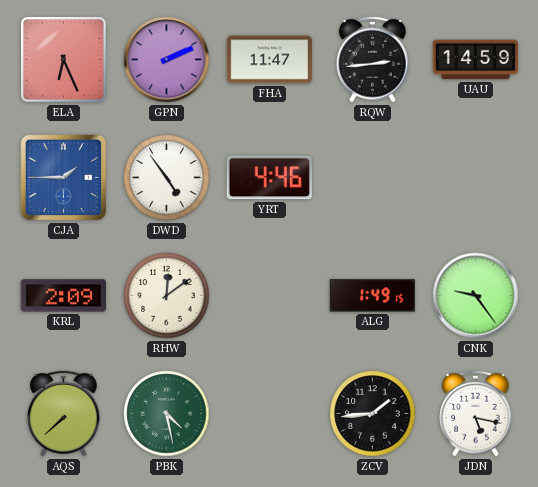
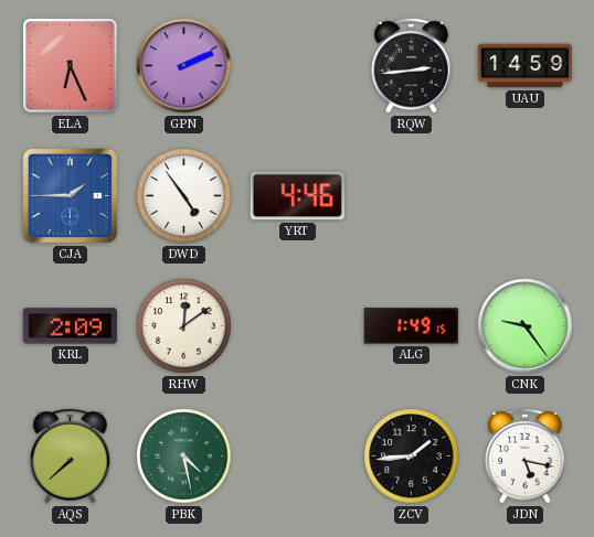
FHA: 11:47 -> none
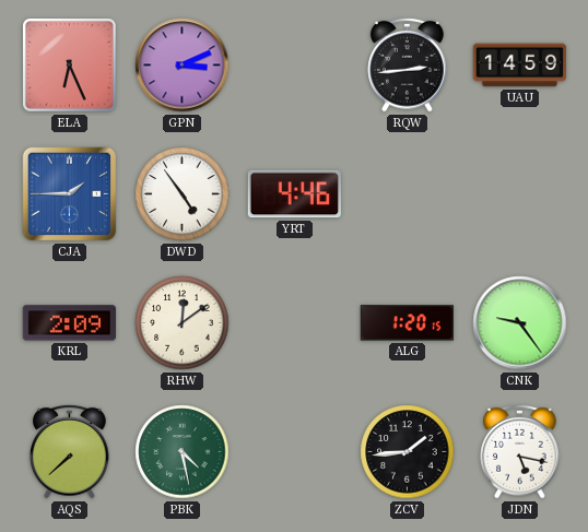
GPN: 2:11 -> 3:11
ALG: 1:49 -> 1:20
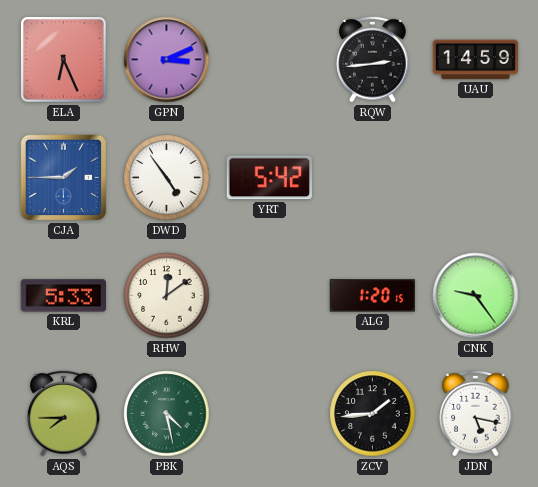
YRT: 4:46 -> 5:42
KRL: 2:09 -> 5:33
AQS: 7:38 -> 7:45
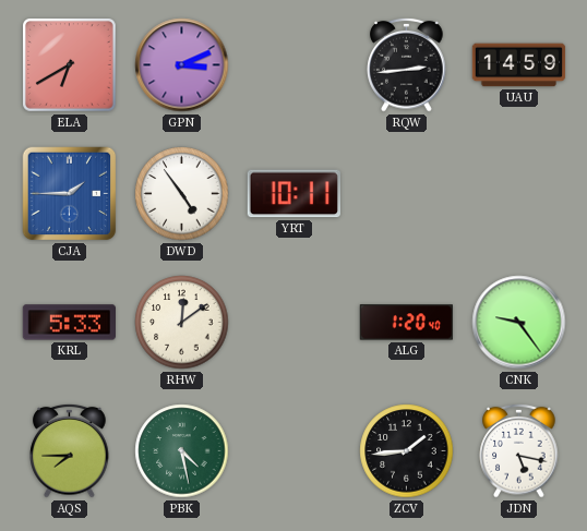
ELA: 6:26 -> 6:40
YRT: 5:42 -> 10:11
ALG: 1:20:15 -> 1:20:40
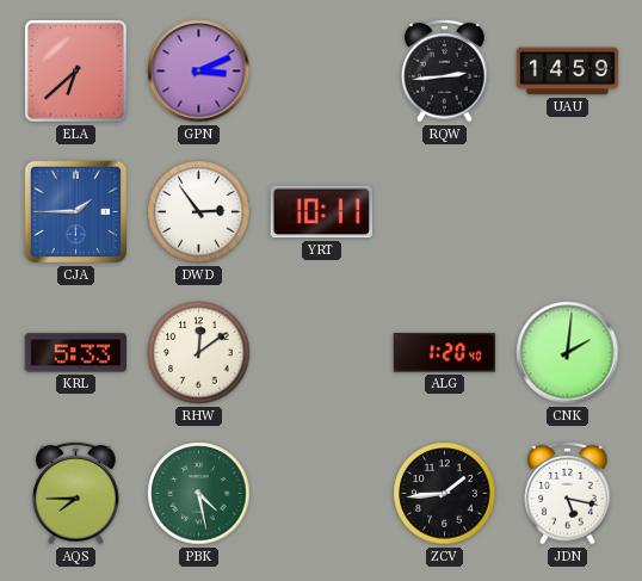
ELA: 6:40 -> 6:38
DWD: 4:54 -> 2:54
CNK: 9:24 -> 2:01
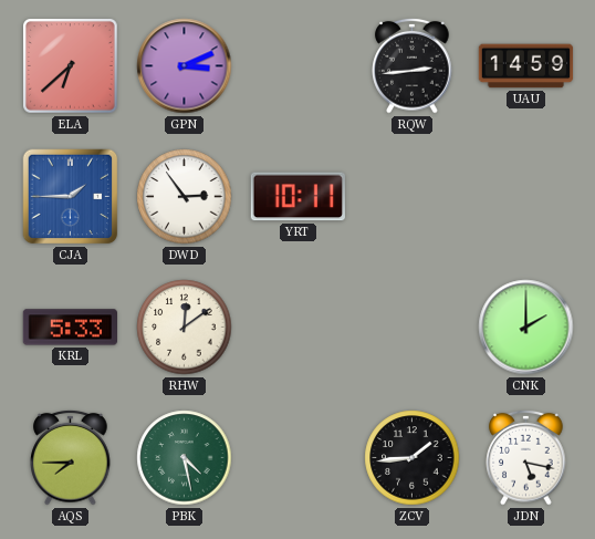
ALG: 1:20 -> none
CNK: 2:01 -> 2:00
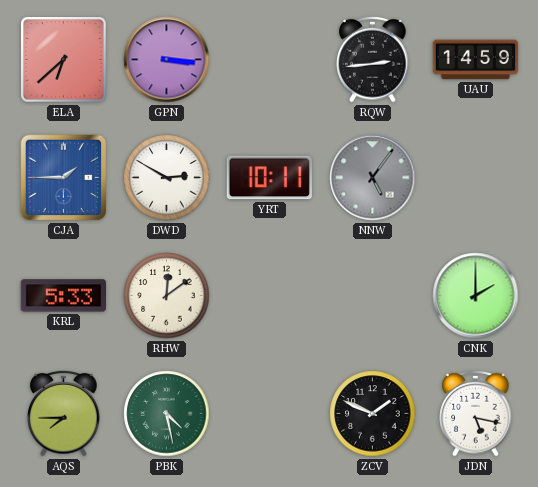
GPN: 3:11 -> 3:16
DWD: 2:54 -> 2:50
NNW: none -> 5:06
ZCV: 1:44 -> 1:49
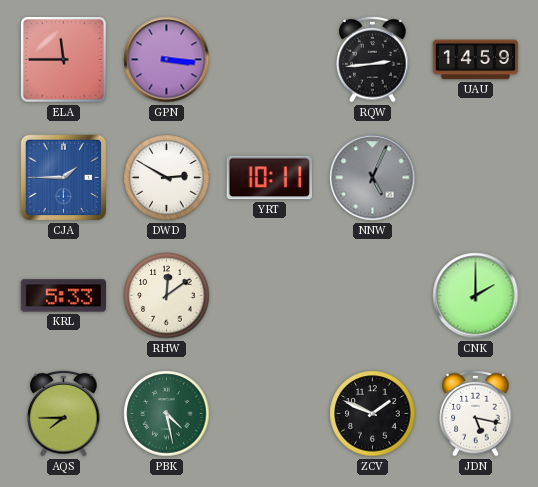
ELA: 6:38 -> 11:45
NNW: 5:06 -> 5:04
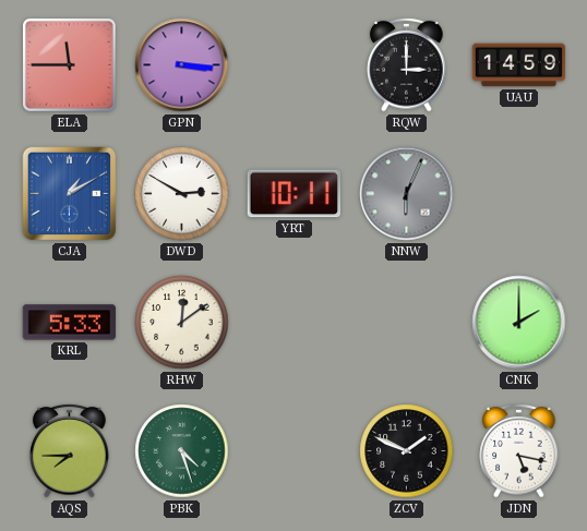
RQW: 2:44 -> 3:00
CJA: 1:45 -> 1:10
NNW: 5:04 -> 6:04
PBK: 4:28 -> 4:27
